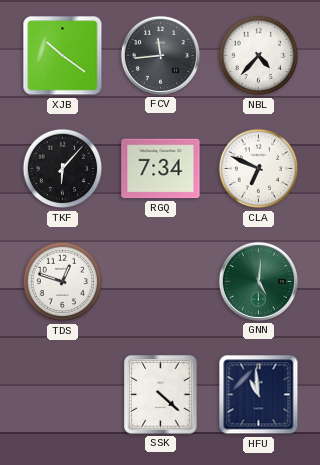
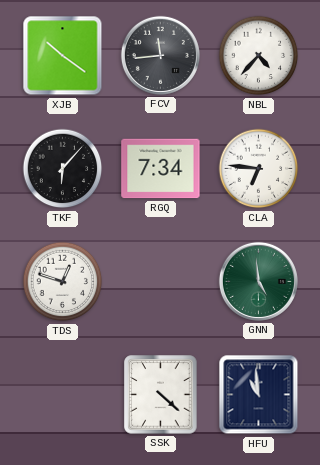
CLA: 6:49 -> 6:46
GNN: 5:01 -> 4:59
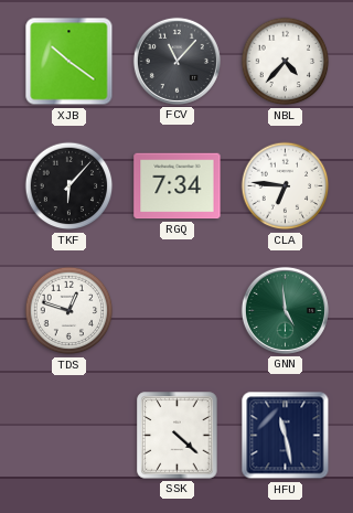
FCV: 11:44 -> 11:07
HFU: 10:59 -> 11:28
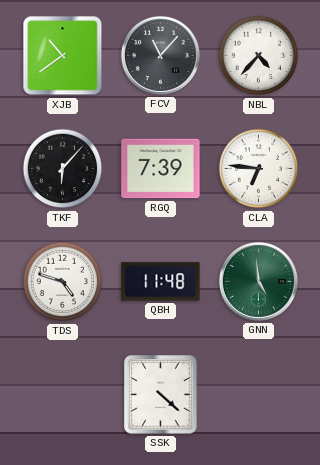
XJB: 10:21 -> 10:39
RGQ: 7:34 -> 7:39
TDS: 12:48 -> 4:48
QBH: none -> 11:48
HFU: 11:28 -> none
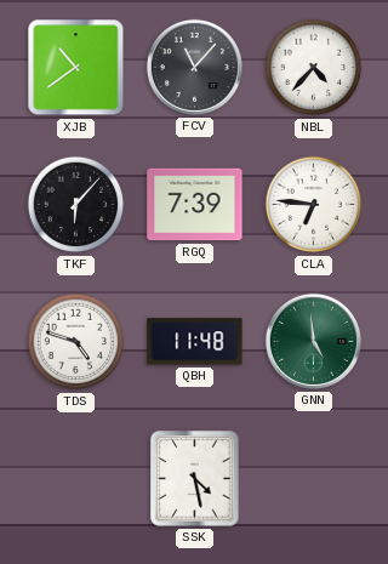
SSK: 4:22 -> 4:28
